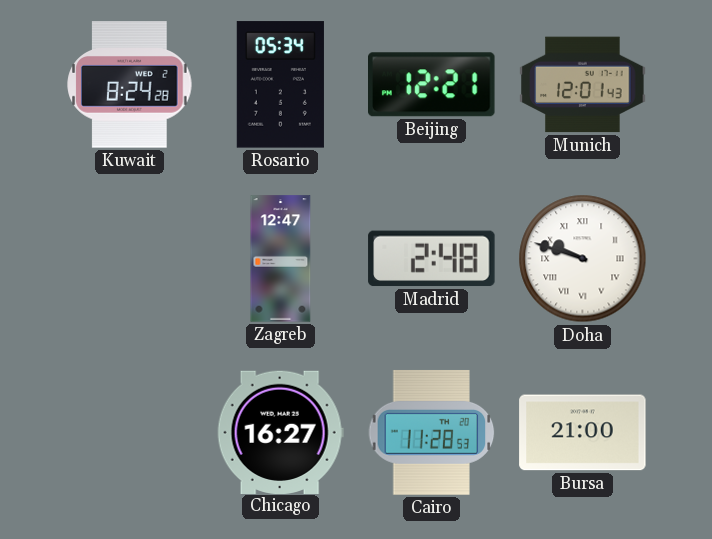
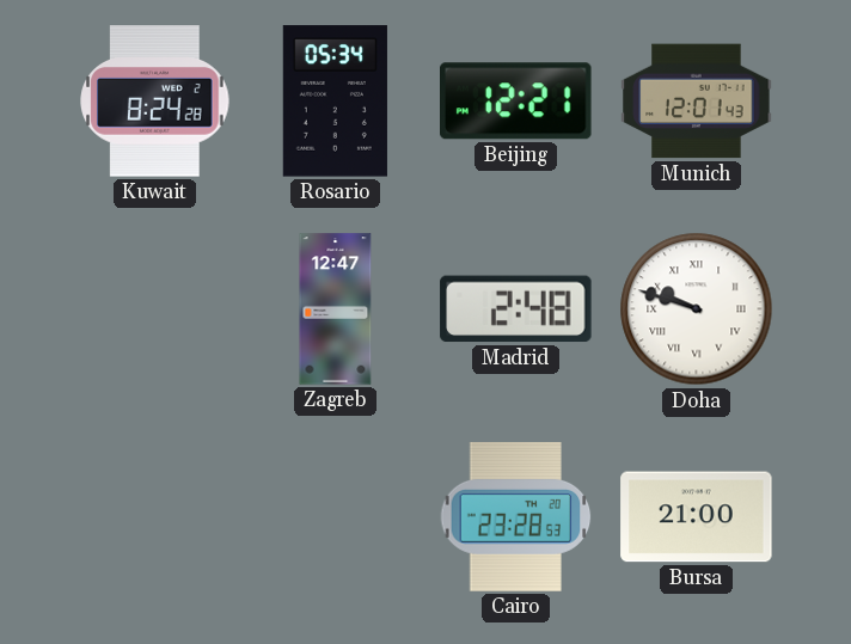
Chicago: 16:27 -> none
Cairo: 11:28 -> 23:28
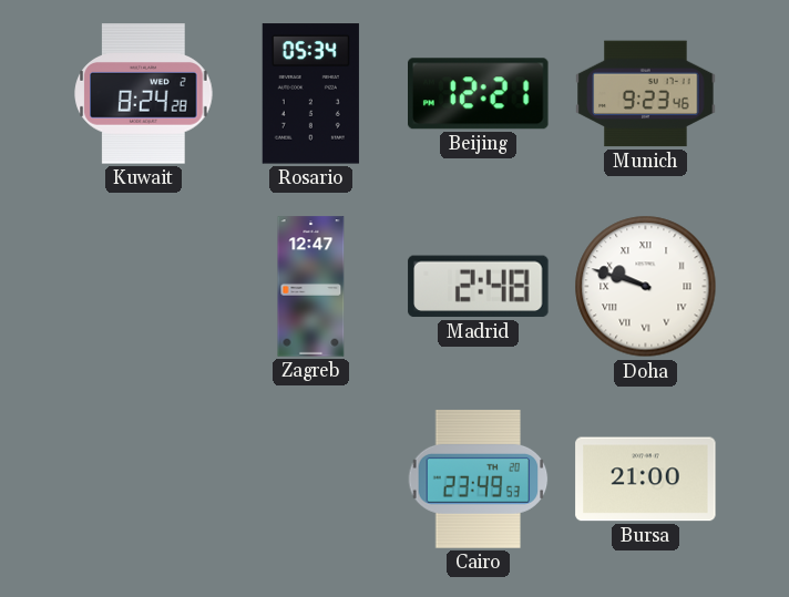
Munich: 12:01 -> 9:23
Cairo: 23:28 -> 23:49
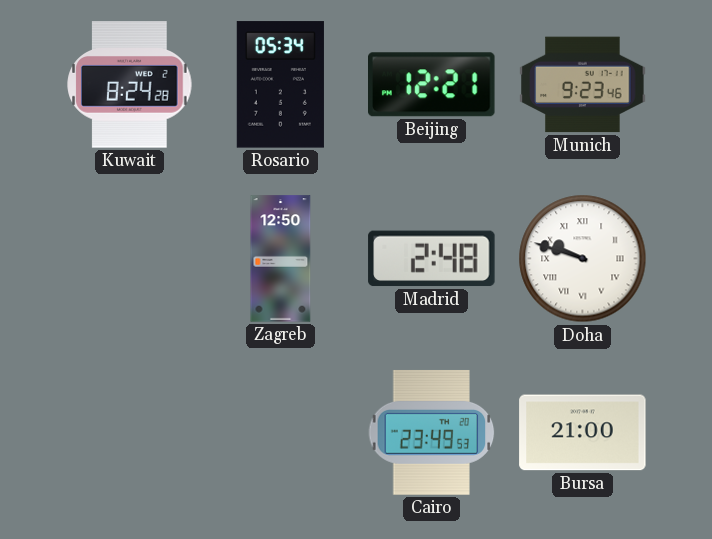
Zagreb: 12:47 -> 12:50
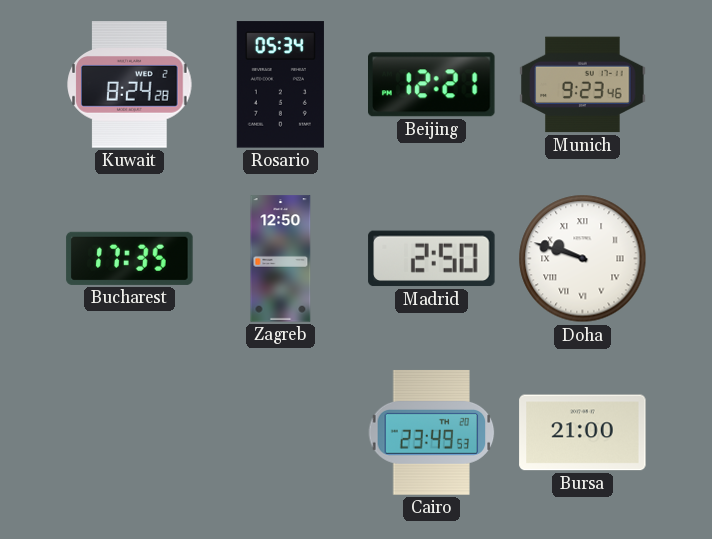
Bucharest: none -> 17:35
Madrid: 2:48 -> 2:50
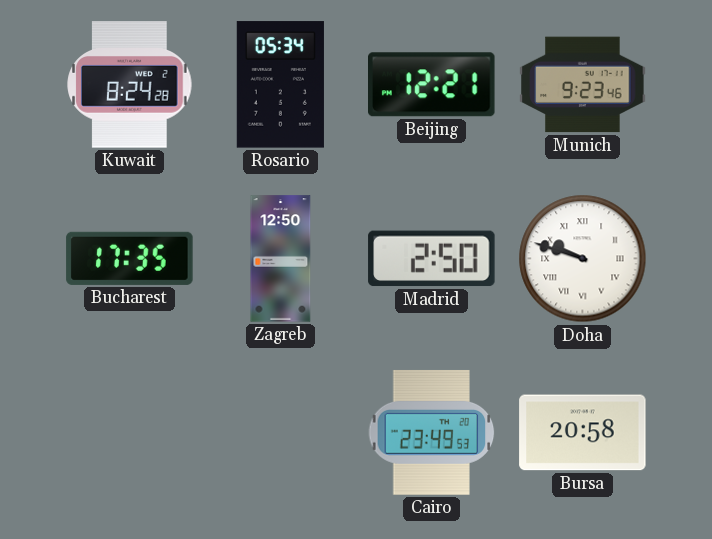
Bursa: 21:00 -> 20:58
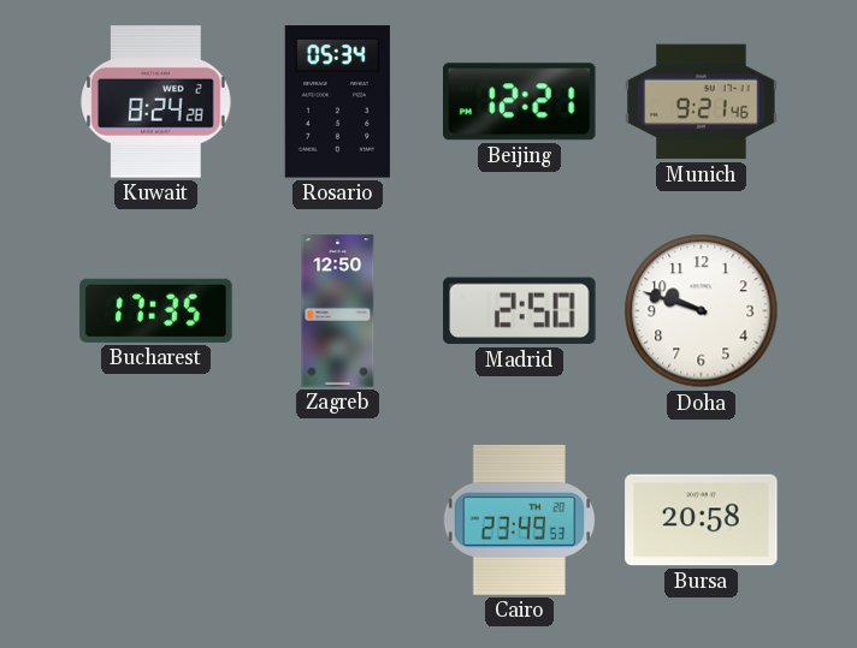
Munich: 9:23 -> 9:21
Doha numerals: Roman -> Arabic
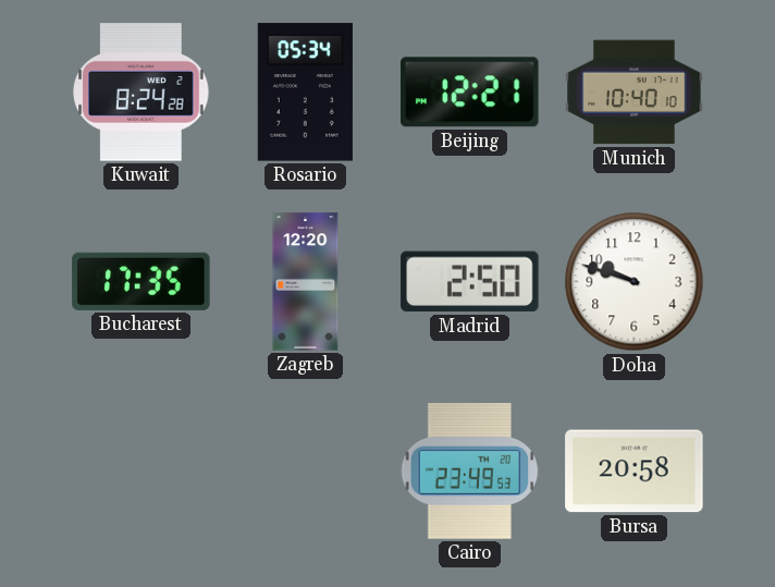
Munich: 9:21 -> 10:40
Zagreb: 12:50 -> 12:20
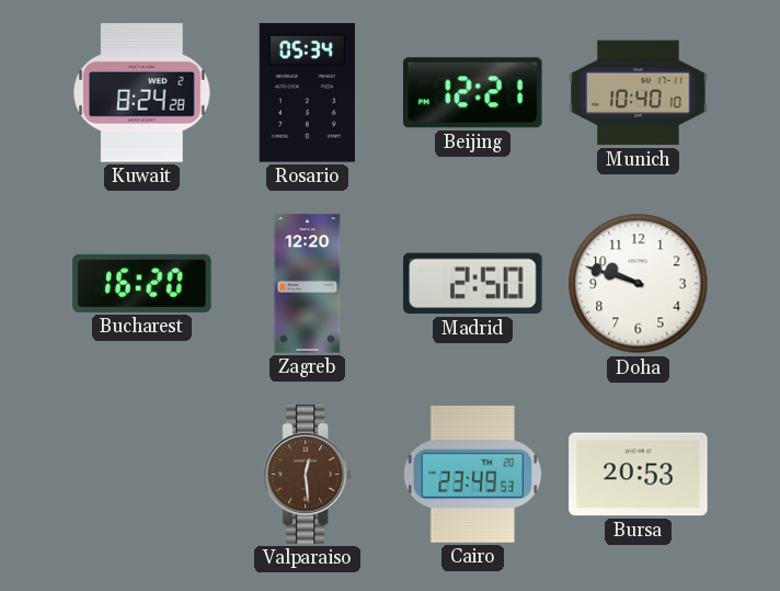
Bucharest: 17:35 -> 16:20
Valparaiso: none -> 12:29
Bursa: 20:58 -> 20:53
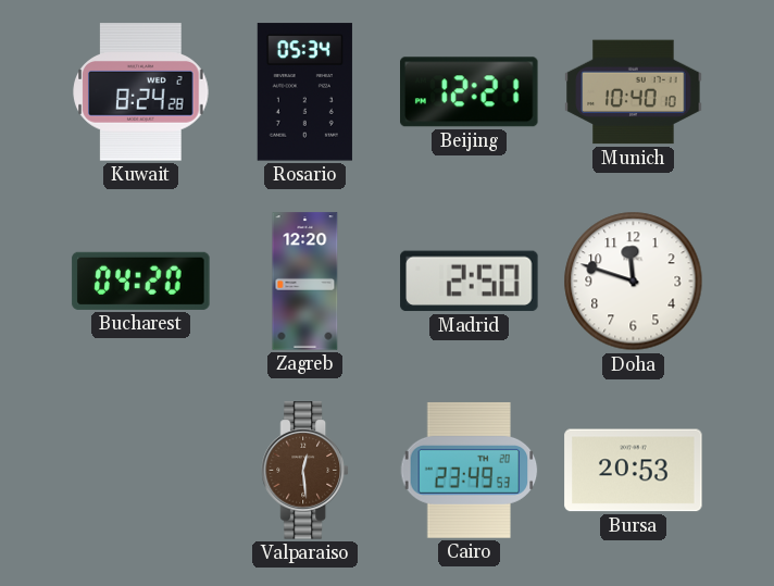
Bucharest: 16:20 -> 04:20
Doha: 9:48 -> 11:48
